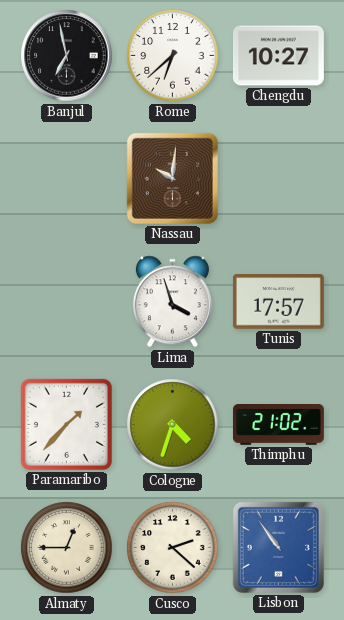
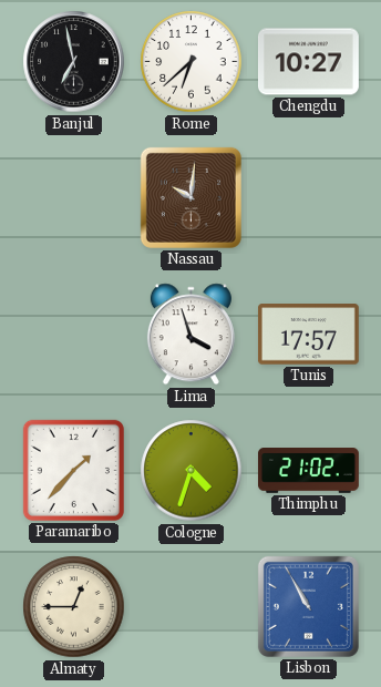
Cusco: 2:22 -> none
Lisbon: 10:54 -> 10:55
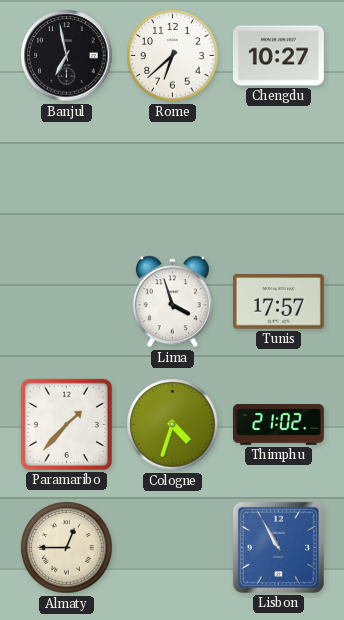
Nassau: 10:01 -> none
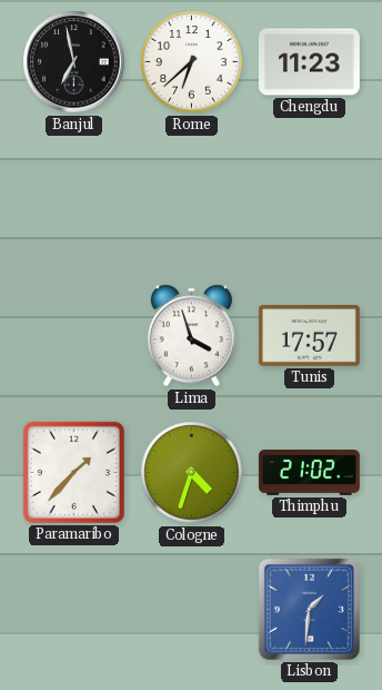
Chengdu: 10:27 -> 11:23
Almaty: 12:45 -> none
Lisbon: 10:55 -> 1:31
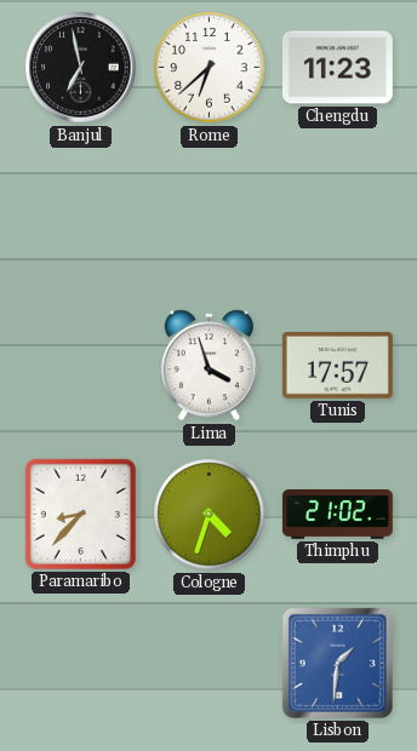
Paramaribo: 1:37 -> 8:37
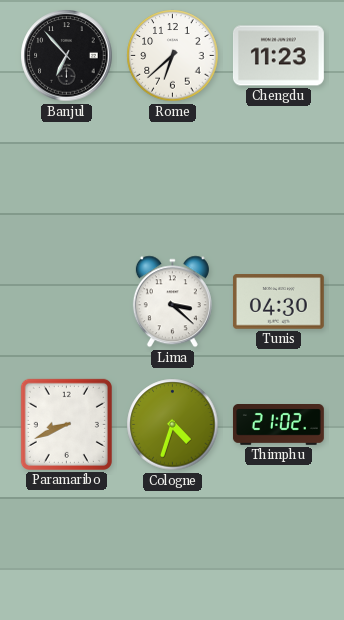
Banjul: 6:58 -> 6:53
Lima: 3:57 -> 3:22
Tunis: 17:57 -> 04:30
Paramaribo: 8:37 -> 8:41
Lisbon: 1:31 -> none
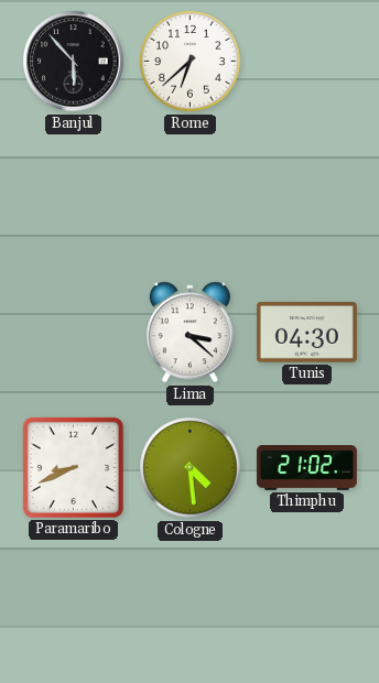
Banjul: 6:53 -> 5:53
Chengdu: 11:23 -> none
Cologne: 4:33 -> 4:29
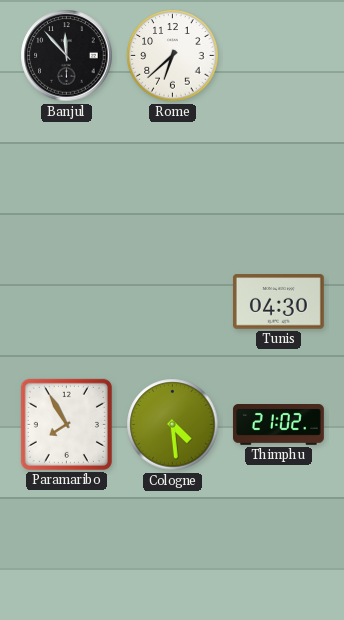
Banjul: 5:53 -> 11:53
Lima: 3:22 -> none
Paramaribo: 8:41 -> 7:55
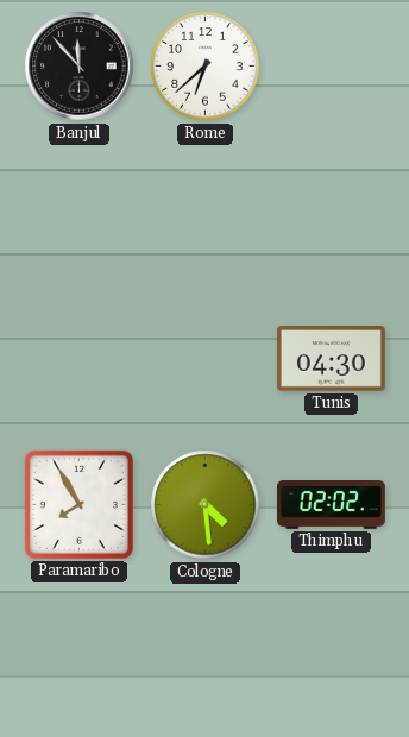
Thimphu: 21:02 -> 02:02
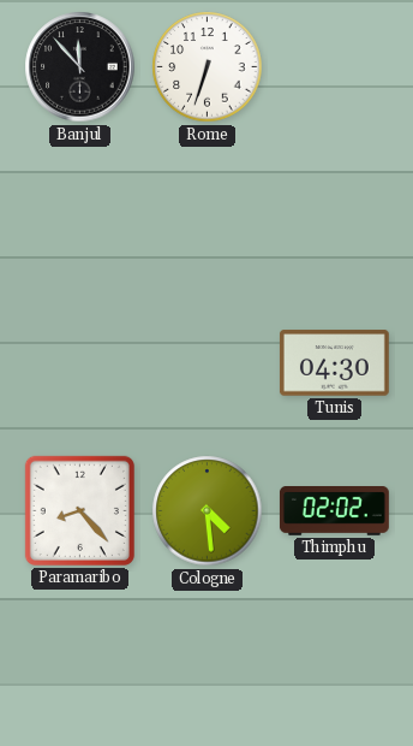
Rome: 6:38 -> 6:33
Paramaribo: 7:55 -> 8:23
